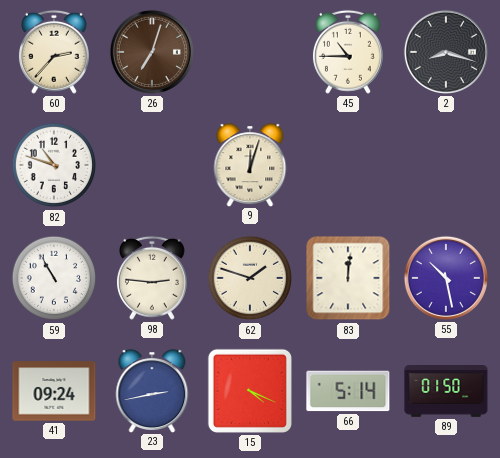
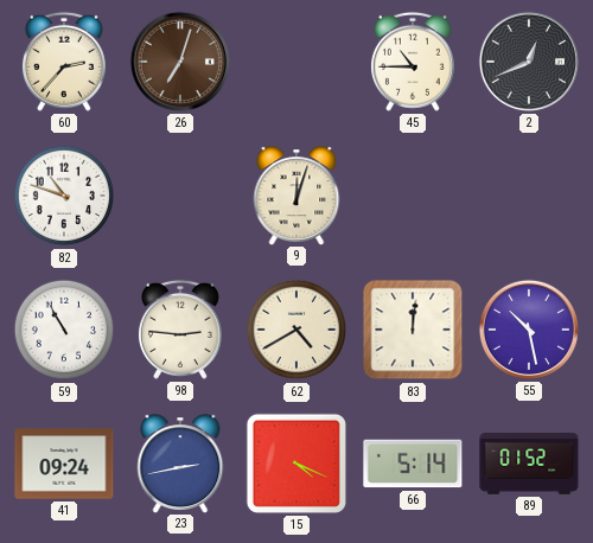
2: 8:18 -> 12:41
62: 1:48 -> 4:40
89: 01:50 -> 01:52
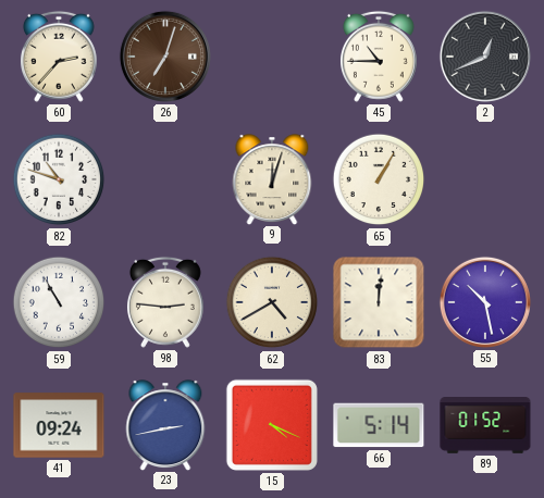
65: none -> 1:05
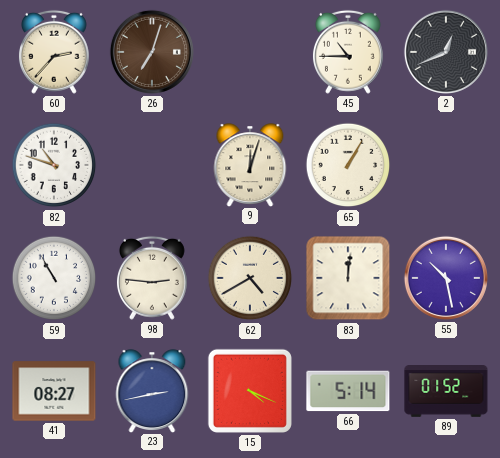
41: 09:24 -> 08:27
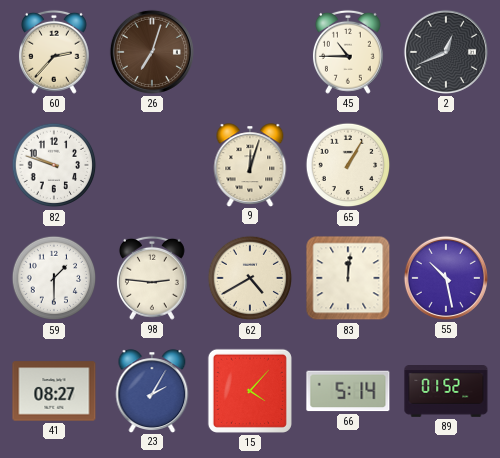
82: 10:48 -> 9:48
59: 10:55 -> 1:30
23: 2:43 -> 2:05
15: 4:19 -> 4:07
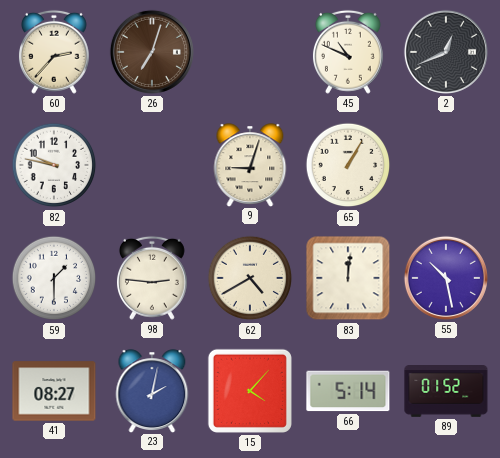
45: 10:45 -> 10:49
82: 9:48 -> 9:47
9: 12:03 -> 9:03
23: 2:05 -> 2:02
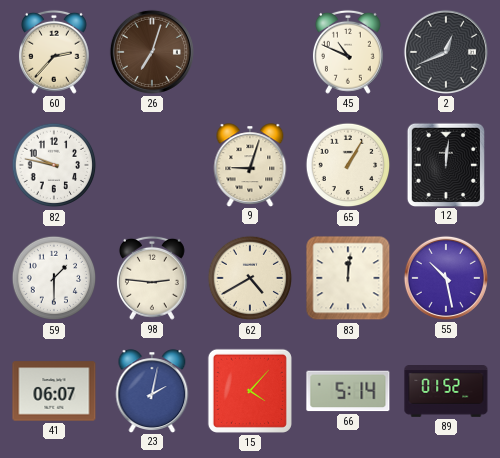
12: none -> 12:01
41: 08:27 -> 06:07
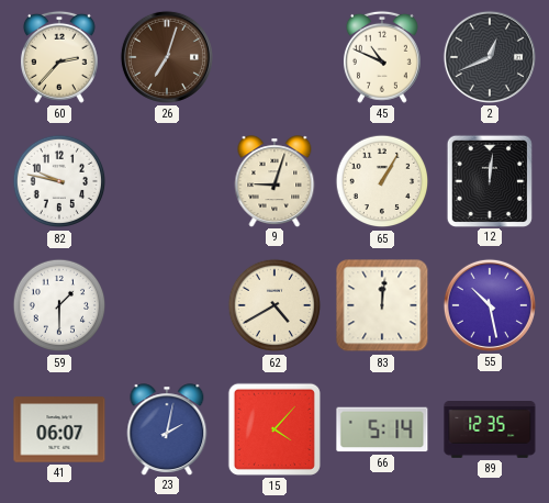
98: 2:46 -> none
89: 01:52 -> 12:35
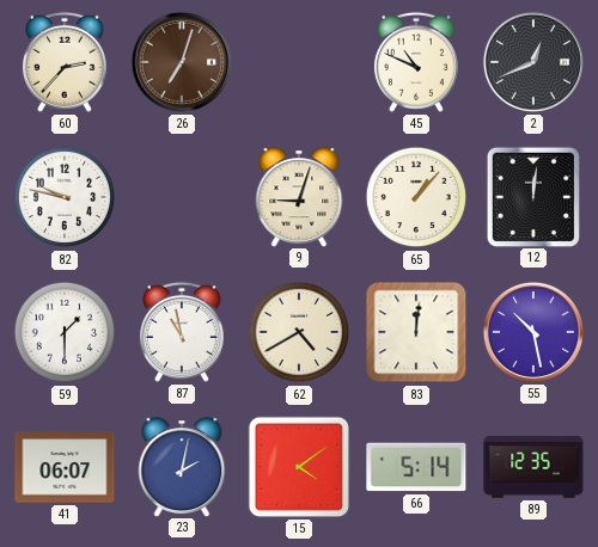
65: 1:05 -> 1:07
87: none -> 10:58
15: 4:07 -> 4:09
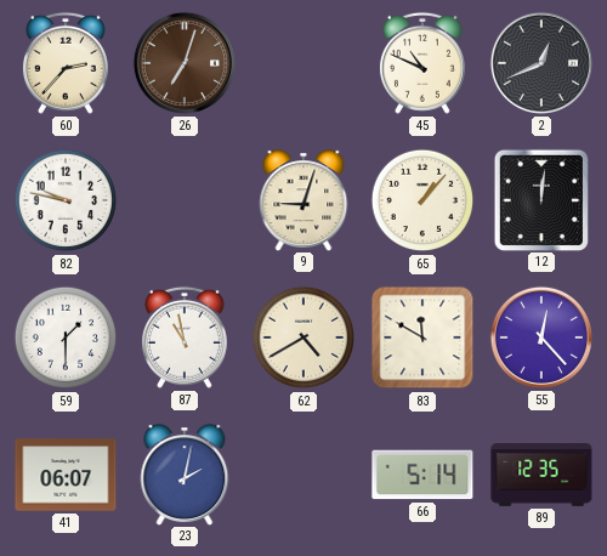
83: 12:01 -> 11:50
55: 10:28 -> 12:23
15: 4:09 -> none
